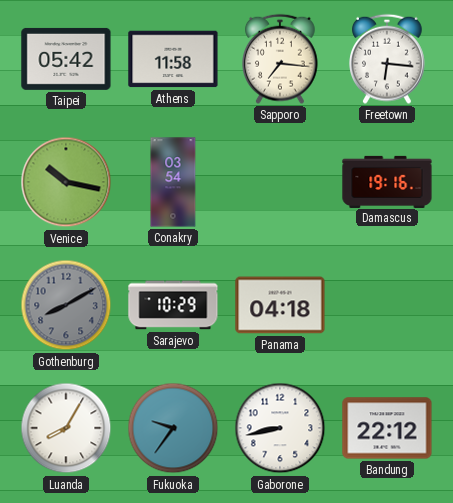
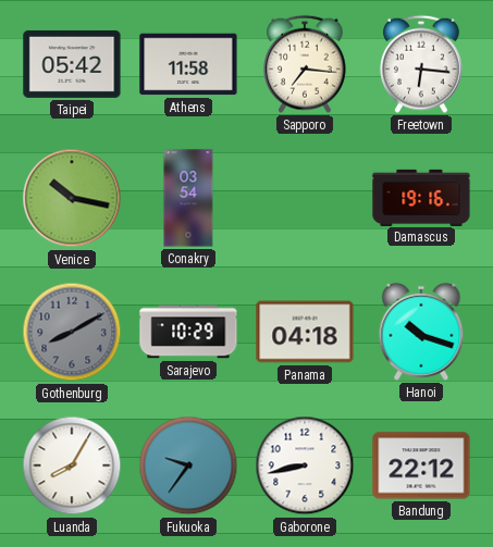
Hanoi: none -> 10:18
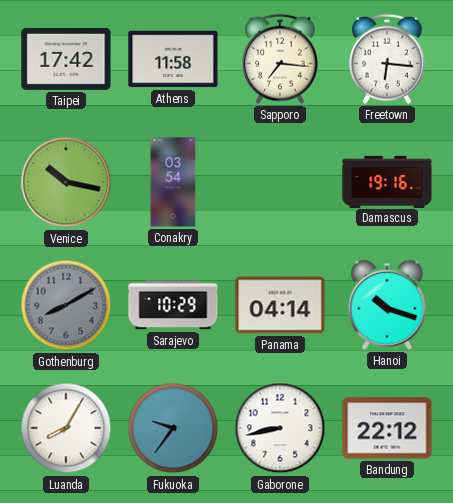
Taipei: 05:42 -> 17:42
Panama: 04:18 -> 04:14
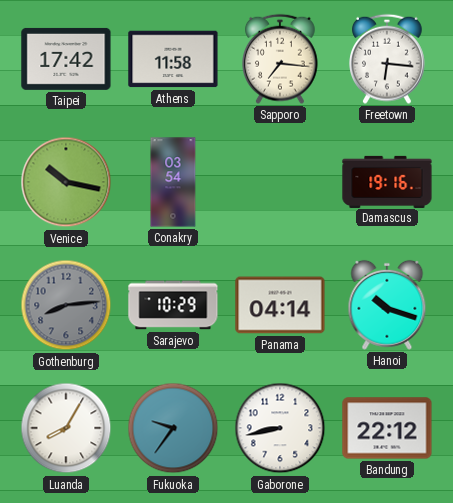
Gothenburg: 8:10 -> 8:14
